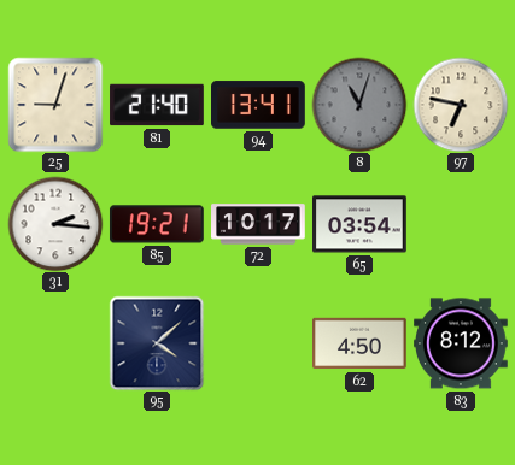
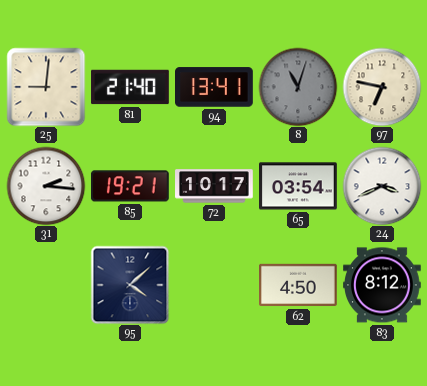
25: 9:03 -> 9:01
24: none -> 3:41
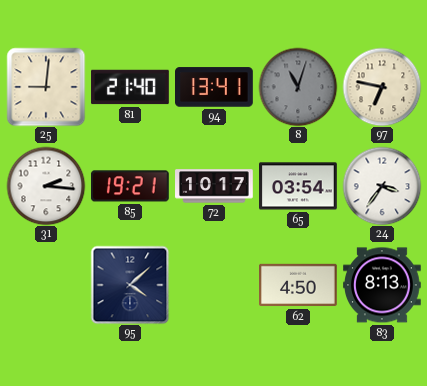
24: 3:41 -> 3:36
83: 8:12 -> 8:13
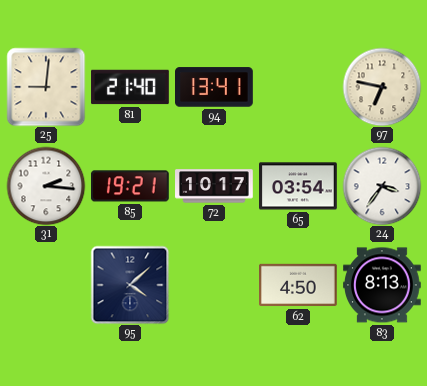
8: 11:03 -> none
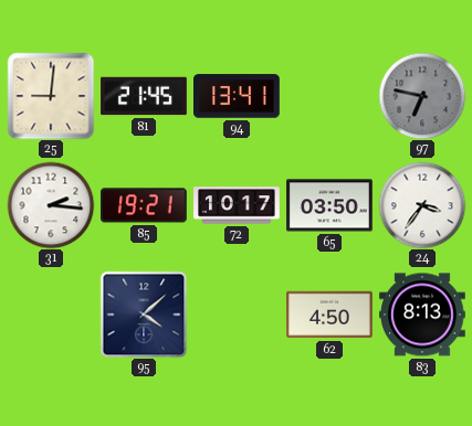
81: 21:40 -> 21:45
97 dial: cream -> grey
65: 03:54 -> 03:50
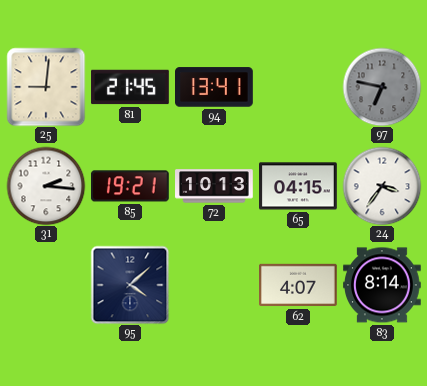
72: 10:17 -> 10:13
65: 03:50 -> 04:15
62: 4:50 -> 4:07
83: 8:13 -> 8:14
